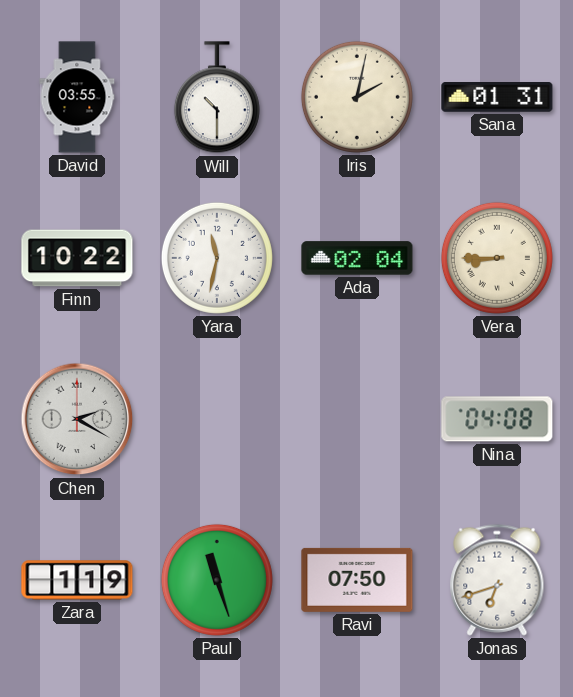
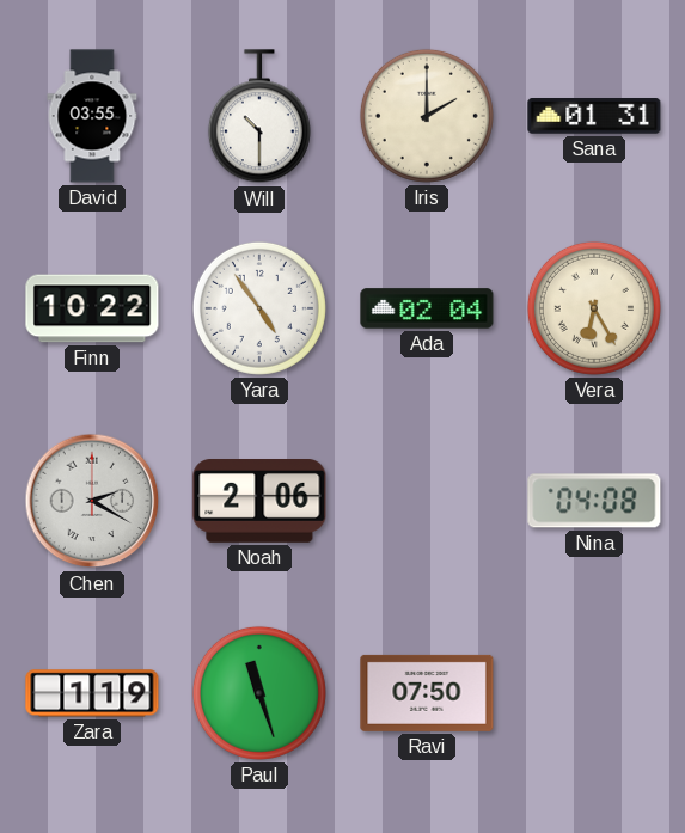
Iris: 2:02 -> 2:00
Yara: 11:32 -> 4:54
Vera: 8:45 -> 6:25
Noah: none -> 2:06
Jonas: 6:42 -> none
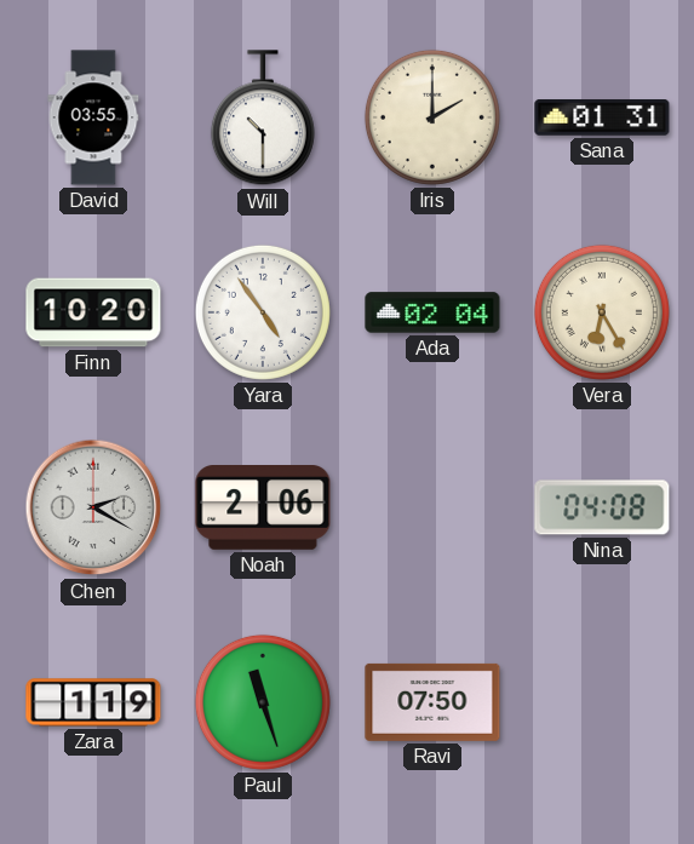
Finn: 10:22 -> 10:20
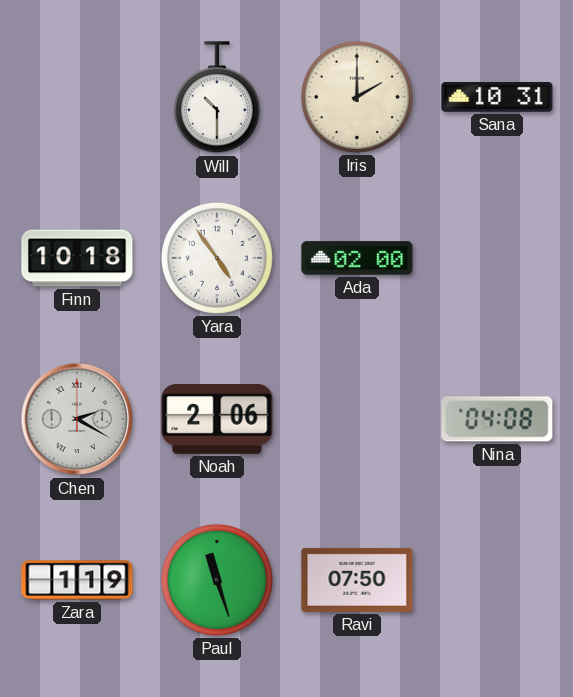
David: 03:55 -> none
Sana: 01:31 -> 10:31
Finn: 10:20 -> 10:18
Ada: 02:04 -> 02:00
Vera: 6:25 -> none
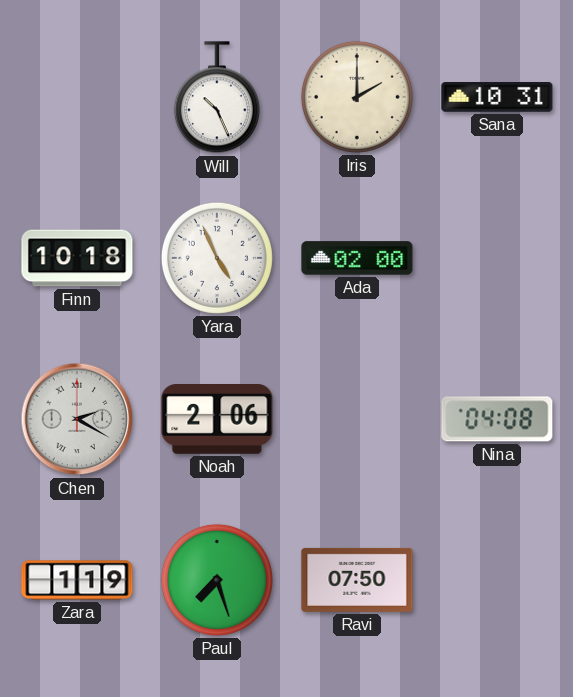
Will: 10:30 -> 10:26
Yara: 4:54 -> 4:56
Paul: 11:27 -> 7:27
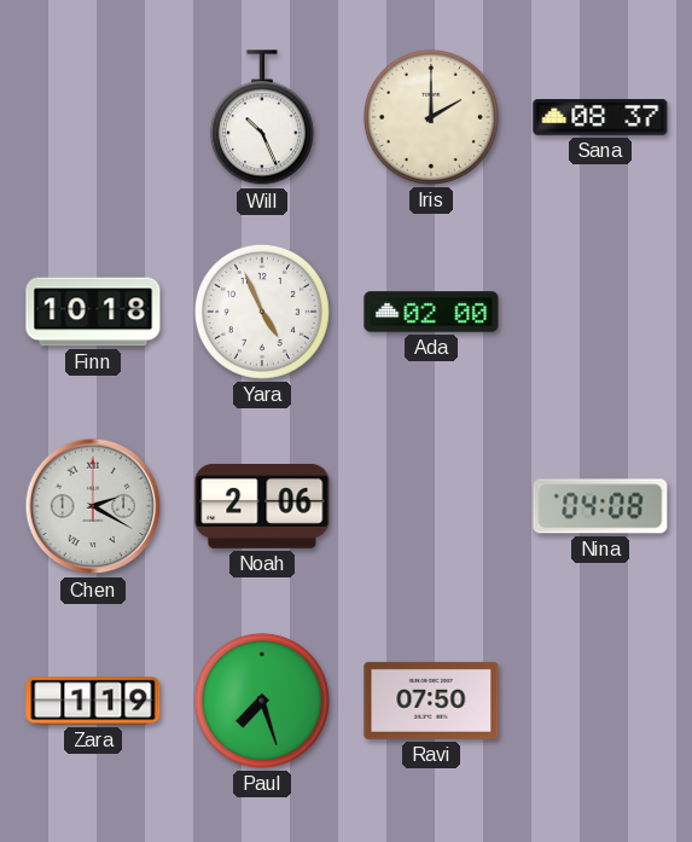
Sana: 10:31 -> 08:37
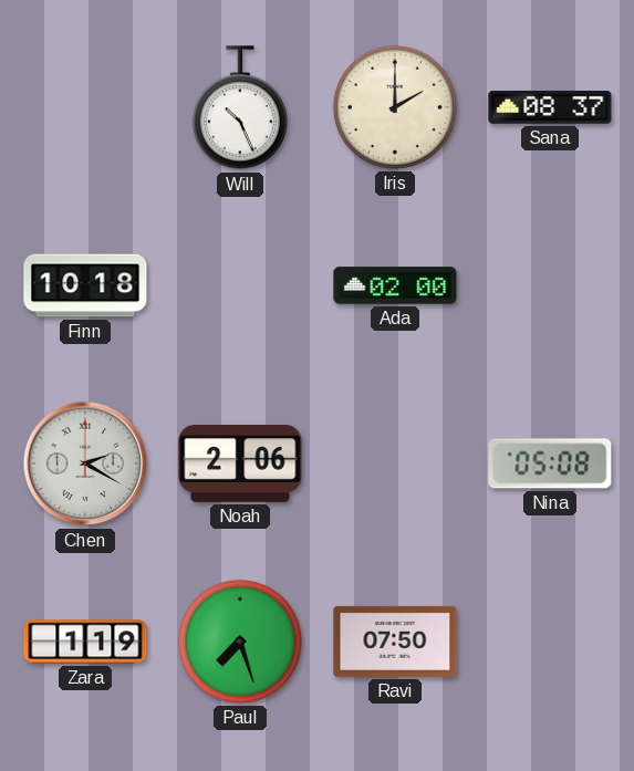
Yara: 4:56 -> none
Nina: 04:08 -> 05:08
